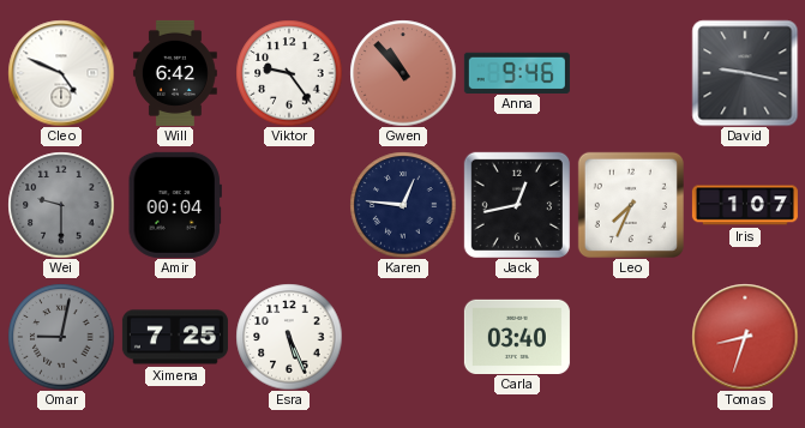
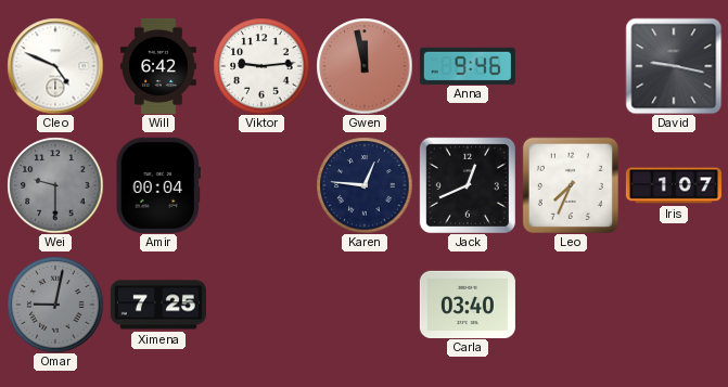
Viktor: 9:24 -> 9:14
Gwen: 10:53 -> 11:58
Jack: 12:43 -> 12:41
Esra: 5:26 -> none
Tomas: 8:33 -> none
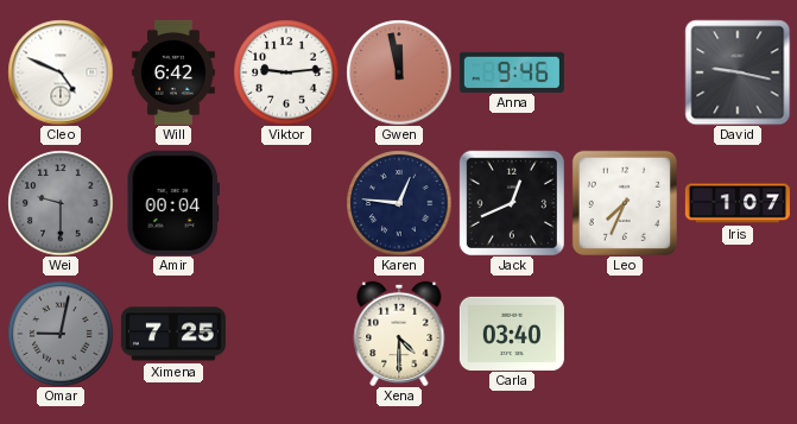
Xena: none -> 4:30
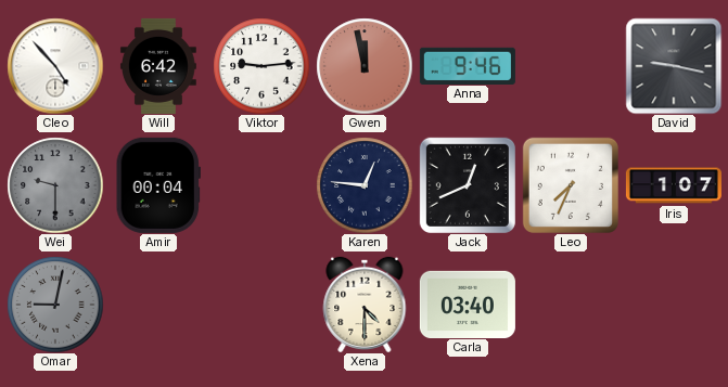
Cleo: 4:49 -> 4:53
Ximena: 7:25 -> none
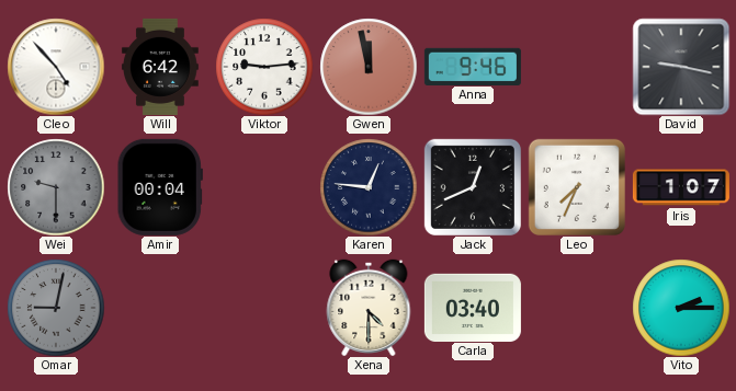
Vito: none -> 2:15
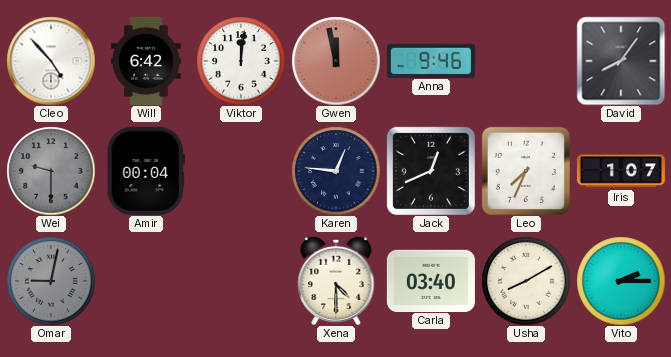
Viktor: 9:14 -> 12:01
David: 9:17 -> 8:06
Usha: none -> 8:10
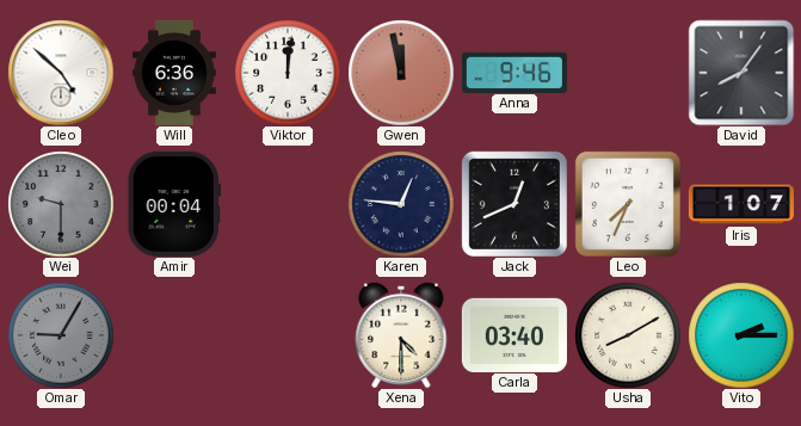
Cleo: 4:53 -> 4:52
Will: 6:42 -> 6:36
Omar: 9:02 -> 9:05
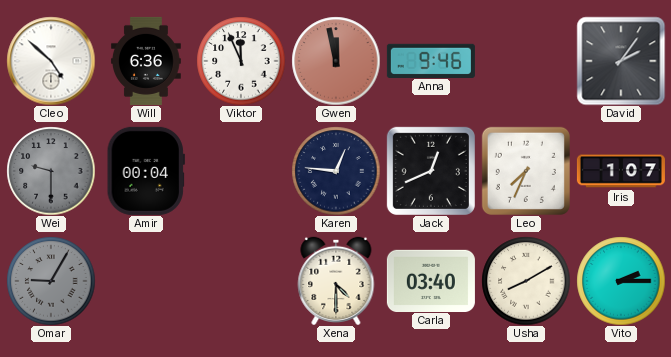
Viktor: 12:01 -> 11:56
David: 8:06 -> 2:06
